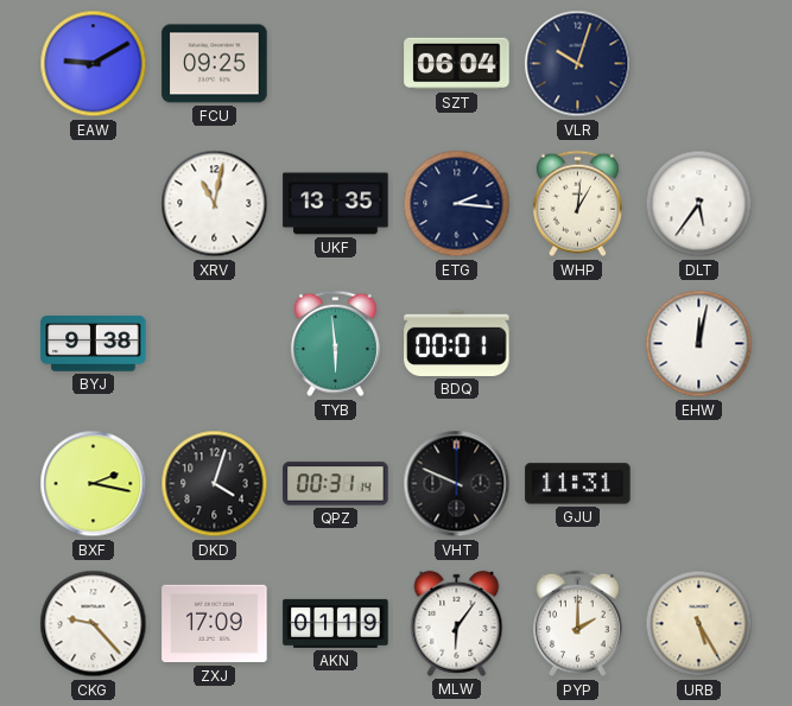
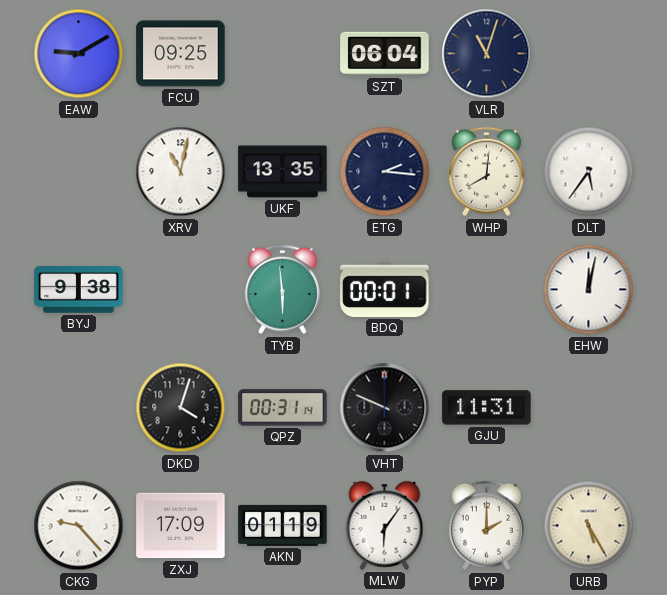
VLR: 10:03 -> 11:03
WHP: 1:01 -> 8:01
BXF: 2:17 -> none
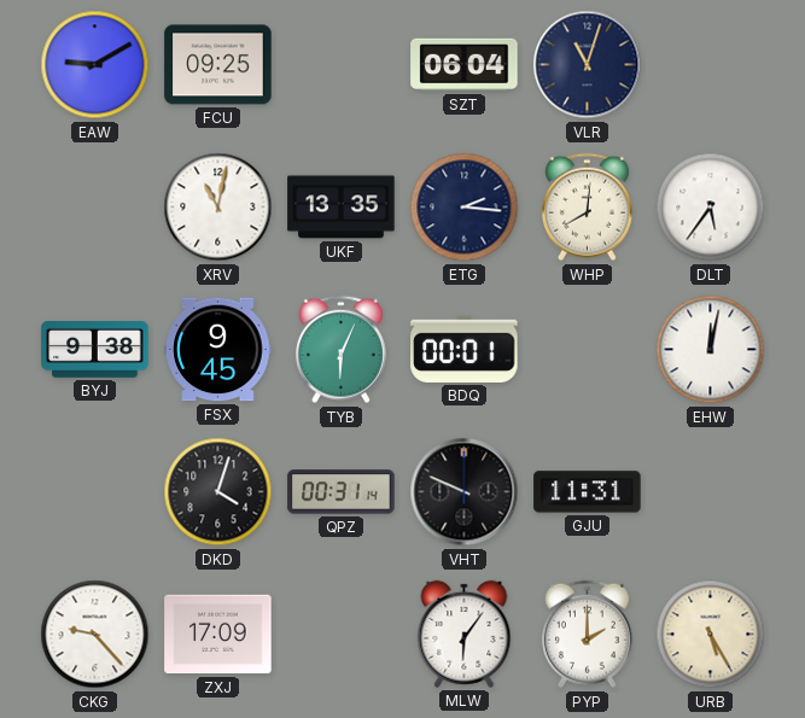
FSX: none -> 9:45
TYB: 5:59 -> 6:04
AKN: 01:19 -> none
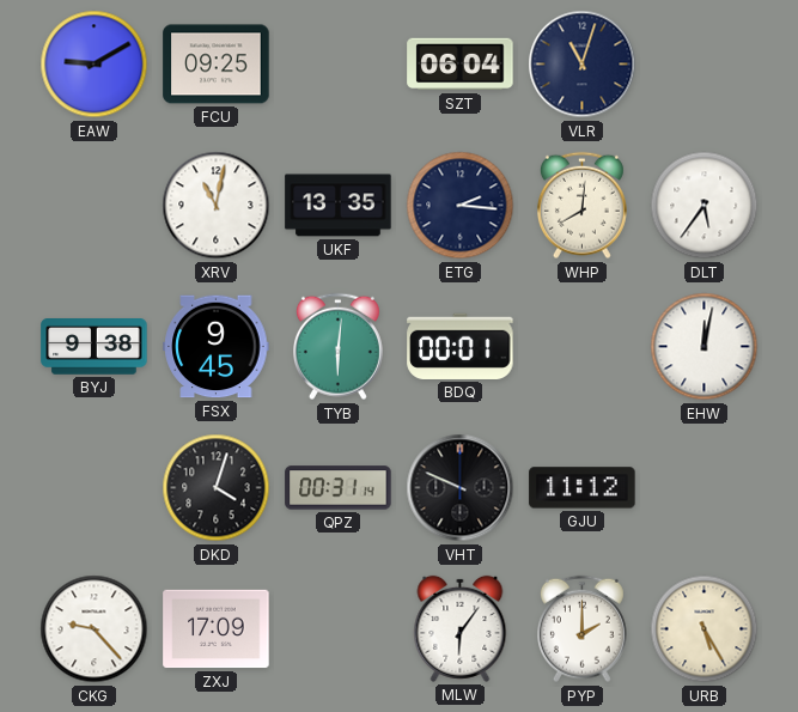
TYB: 6:04 -> 6:01
GJU: 11:31 -> 11:12
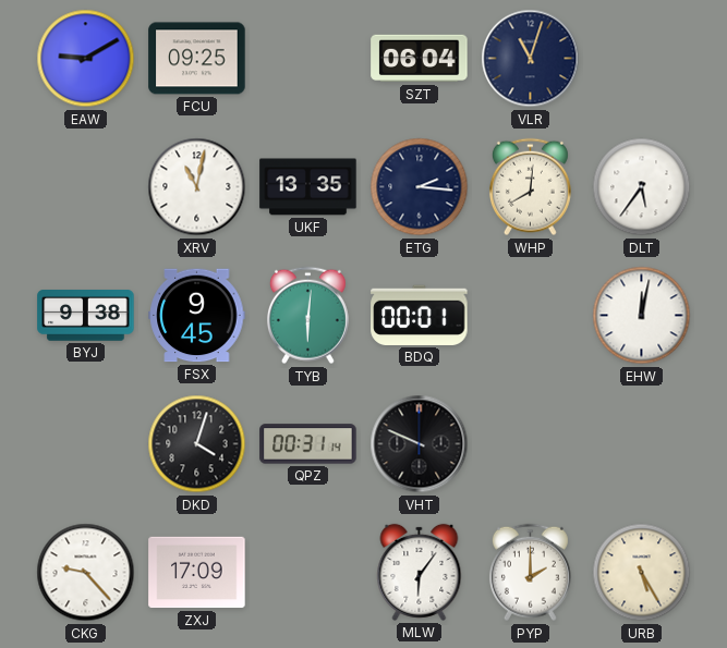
GJU: 11:12 -> none
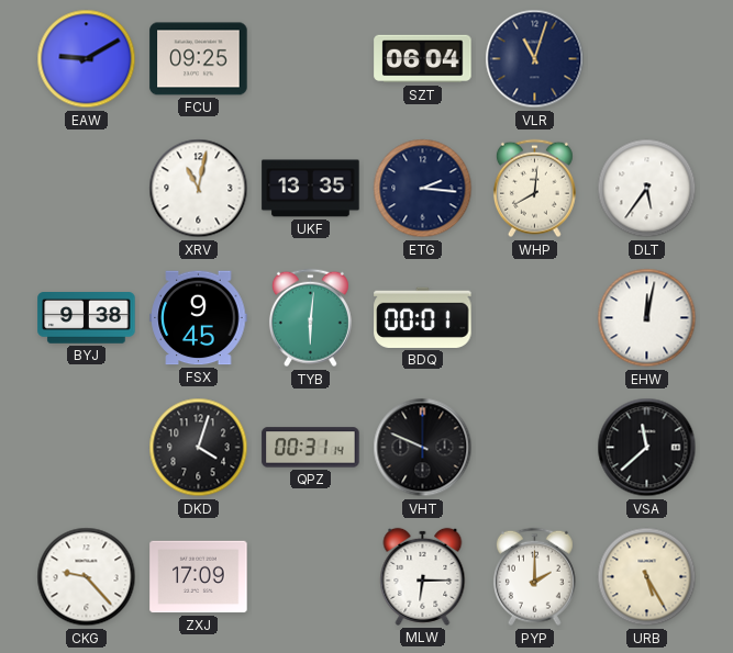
VSA: none -> 11:38
MLW: 6:06 -> 6:15
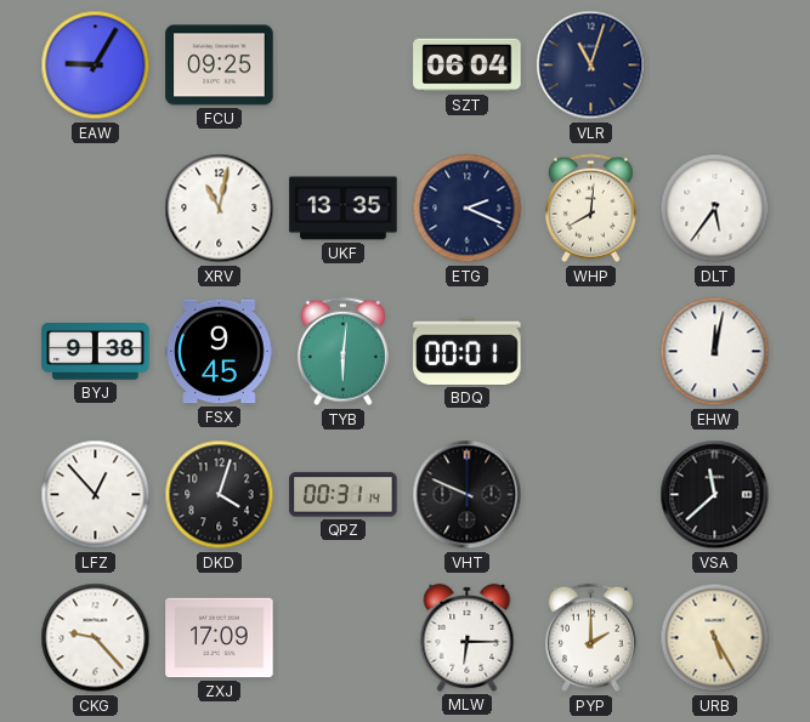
EAW: 9:10 -> 9:05
ETG: 2:16 -> 2:19
LFZ: none -> 12:53
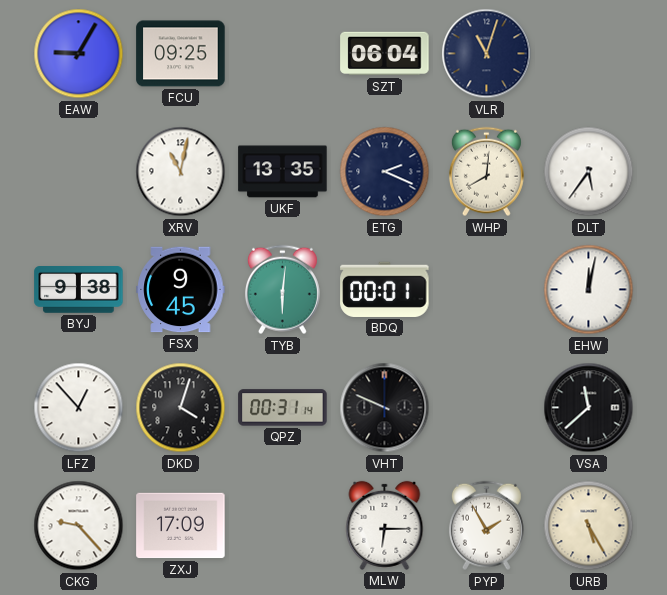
PYP: 2:00 -> 1:55
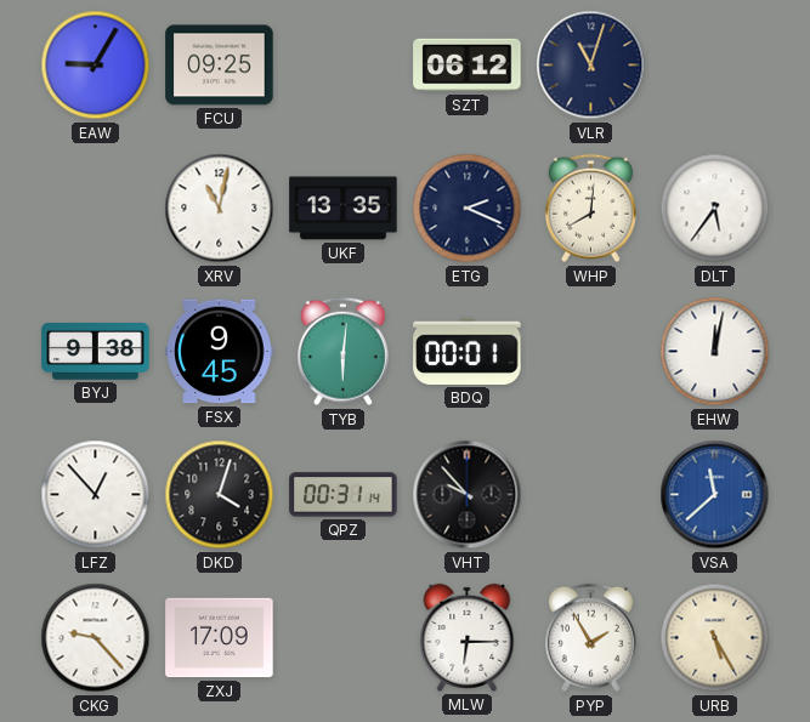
SZT: 06:04 -> 06:12
VHT: 9:49 -> 9:53
VSA dial: black -> blue
